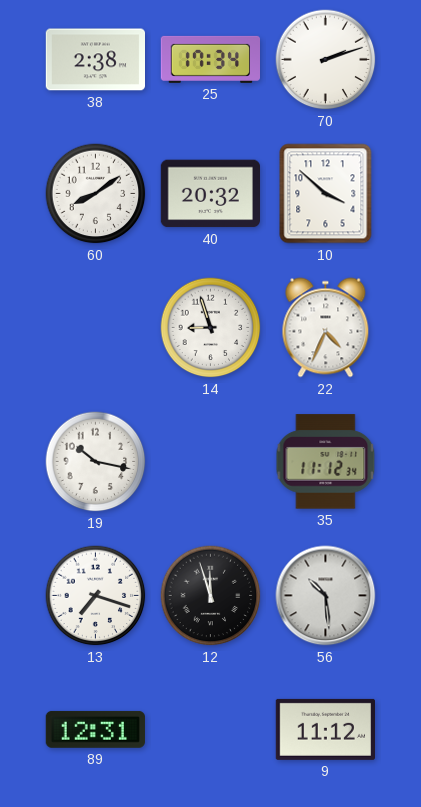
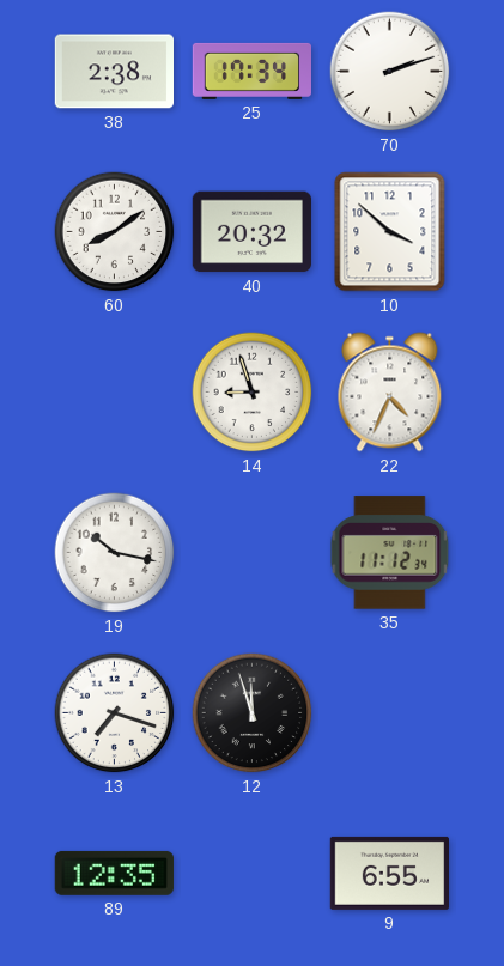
56: 10:29 -> none
89: 12:31 -> 12:35
9: 11:12 -> 6:55
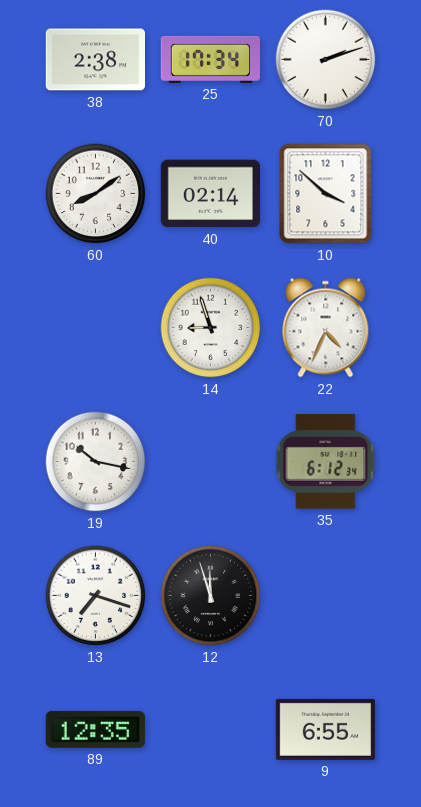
40: 20:32 -> 02:14
35: 11:12 -> 6:12
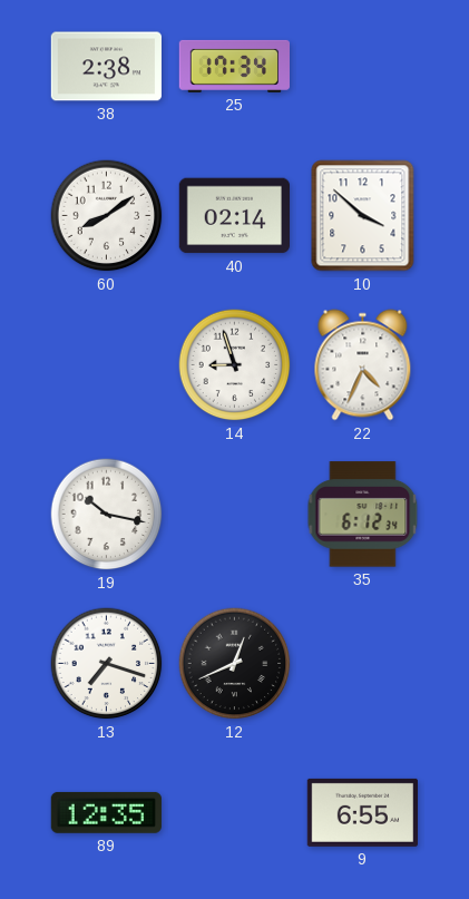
70: 2:12 -> none
12: 11:57 -> 12:41
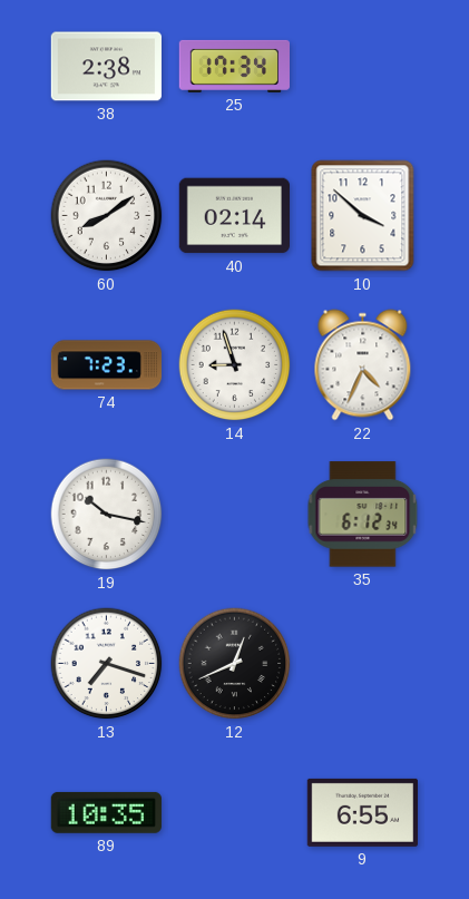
74: none -> 7:23
89: 12:35 -> 10:35
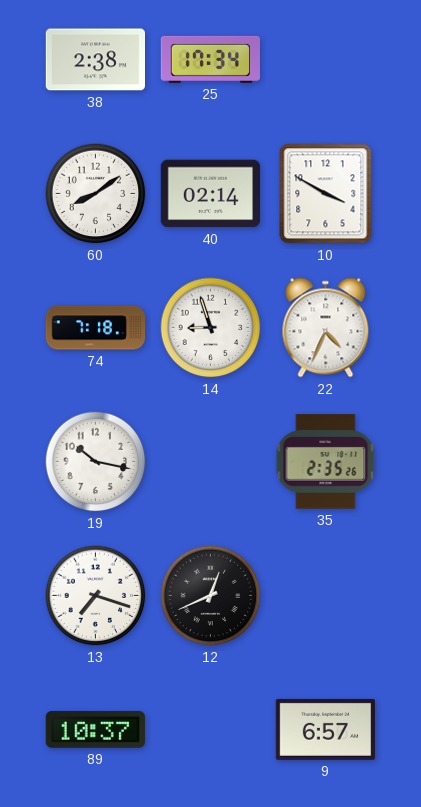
10: 3:52 -> 3:50
74: 7:23 -> 7:18
35: 6:12 -> 2:35
89: 10:35 -> 10:37
9: 6:55 -> 6:57
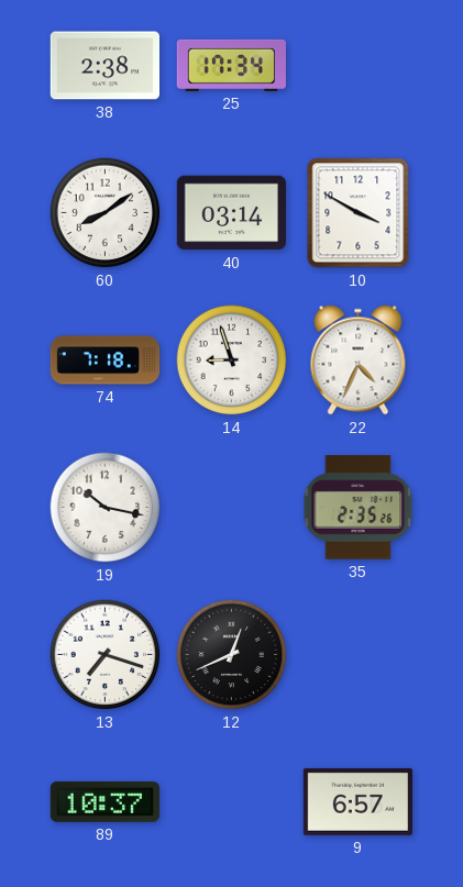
40: 02:14 -> 03:14
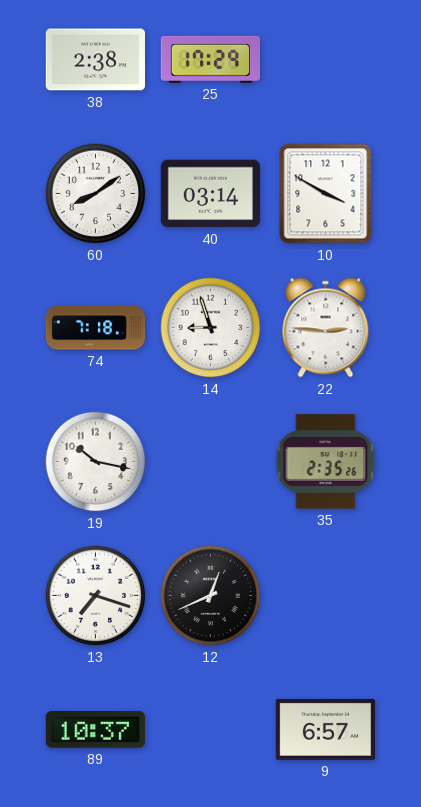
25: 17:34 -> 17:29
22: 4:34 -> 2:46
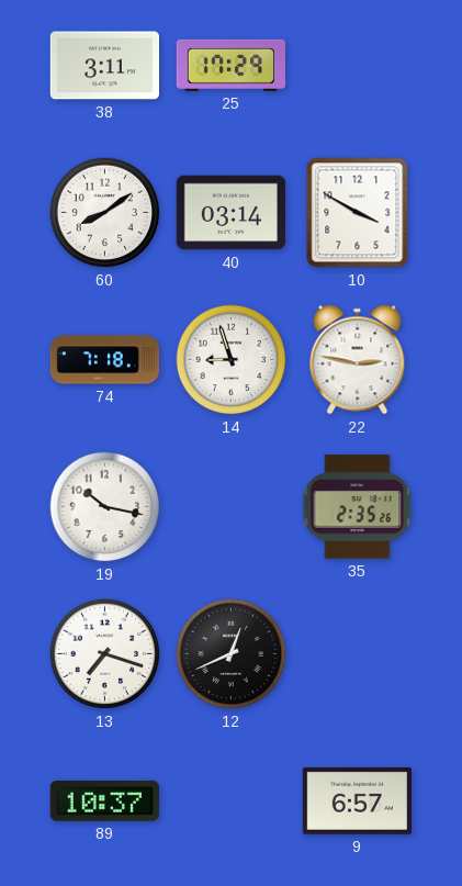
38: 2:38 -> 3:11
22: 2:46 -> 2:47
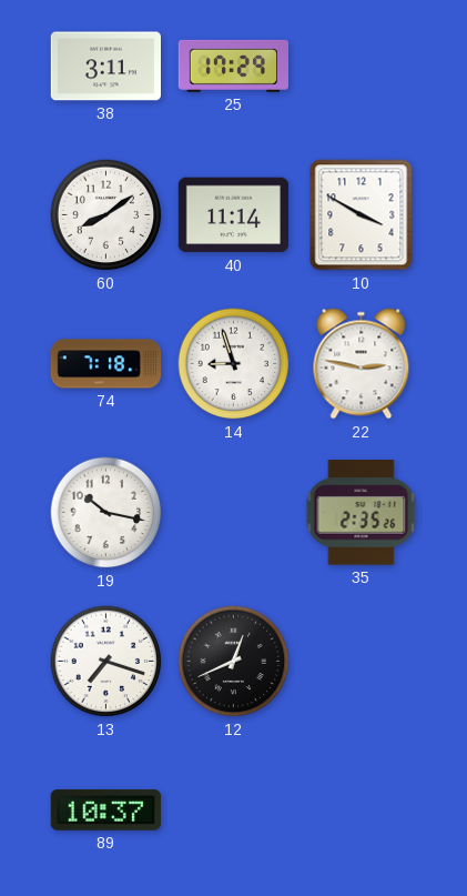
40: 03:14 -> 11:14
9: 6:57 -> none
